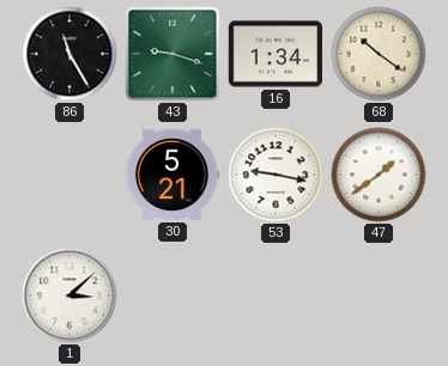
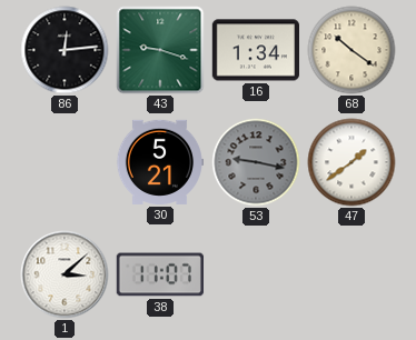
86: 11:25 -> 12:14
53 dial: white -> grey
38: none -> 11:07
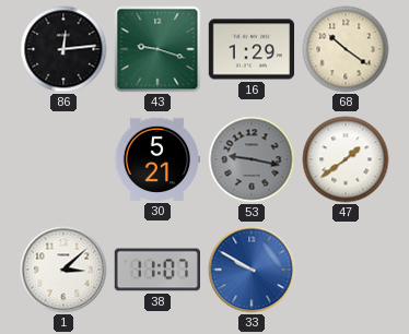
16: 1:34 -> 1:29
33: none -> 9:50
